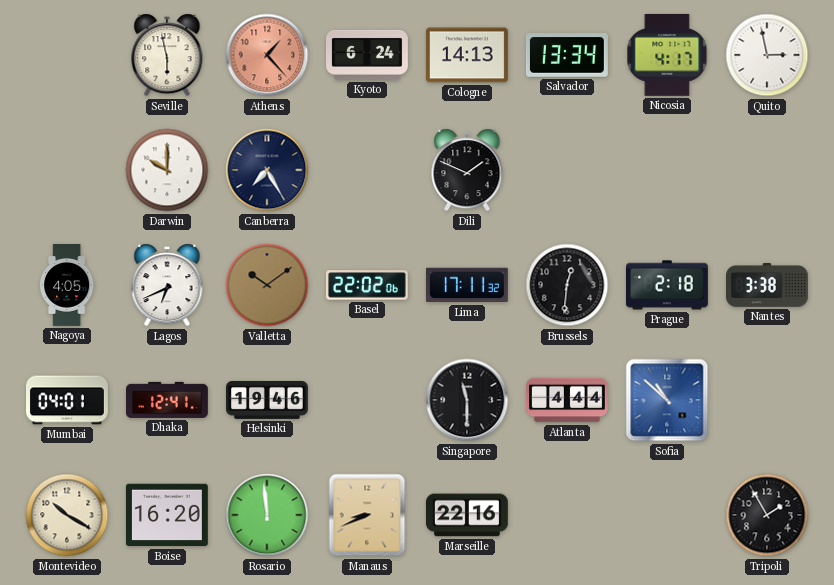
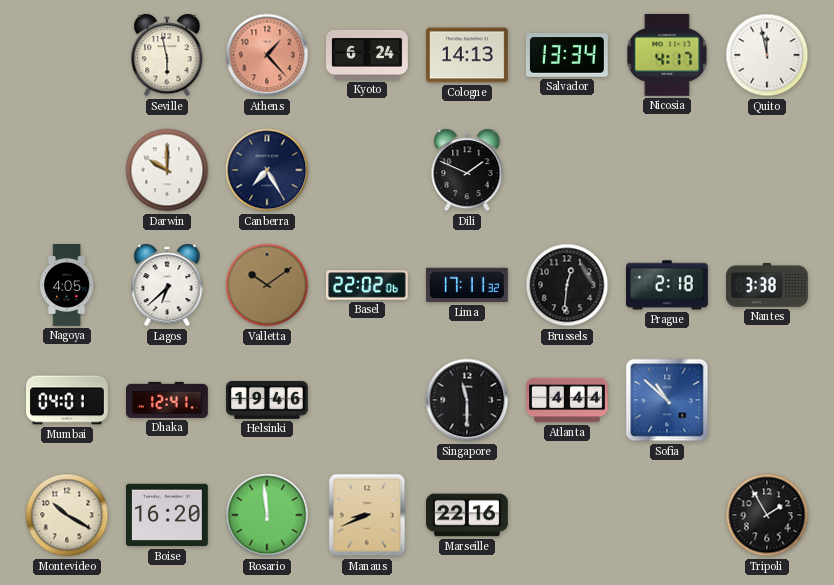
Quito: 2:58 -> 11:58
Lagos: 6:41 -> 6:38
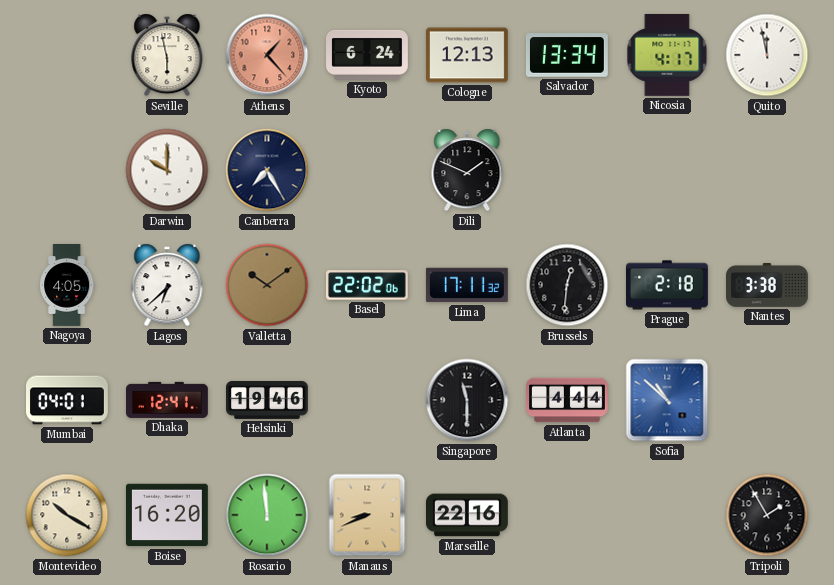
Cologne: 14:13 -> 12:13
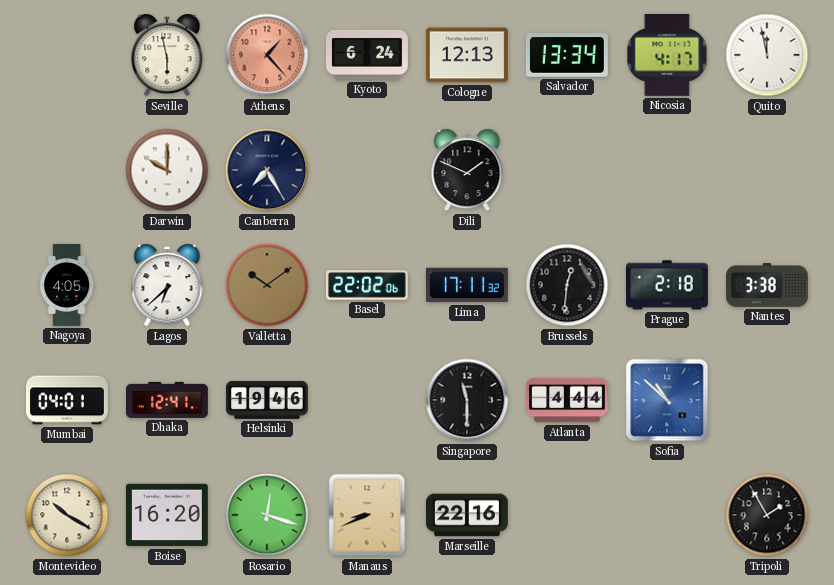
Rosario: 11:59 -> 12:18
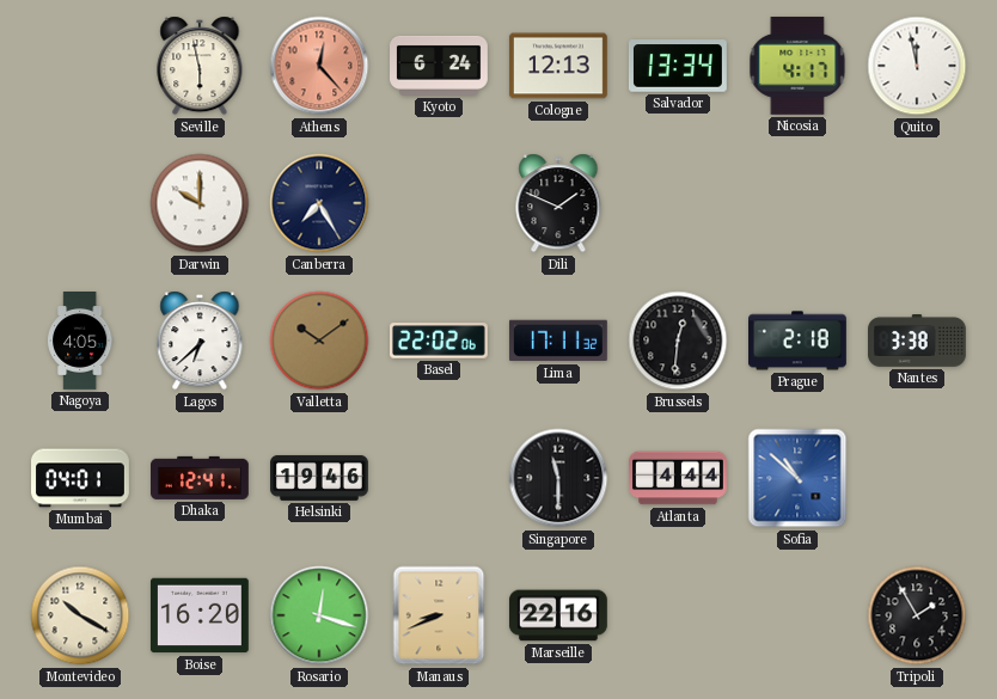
Athens: 1:23 -> 12:23
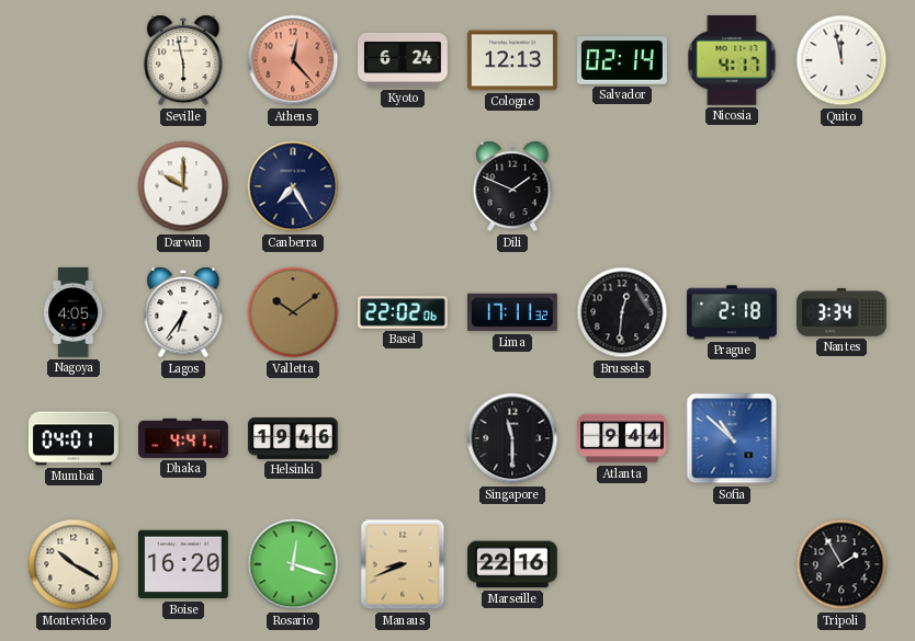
Salvador: 13:34 -> 02:14
Lagos: 6:38 -> 6:36
Nantes: 3:38 -> 3:34
Dhaka: 12:41 -> 4:41
Atlanta: 4:44 -> 9:44
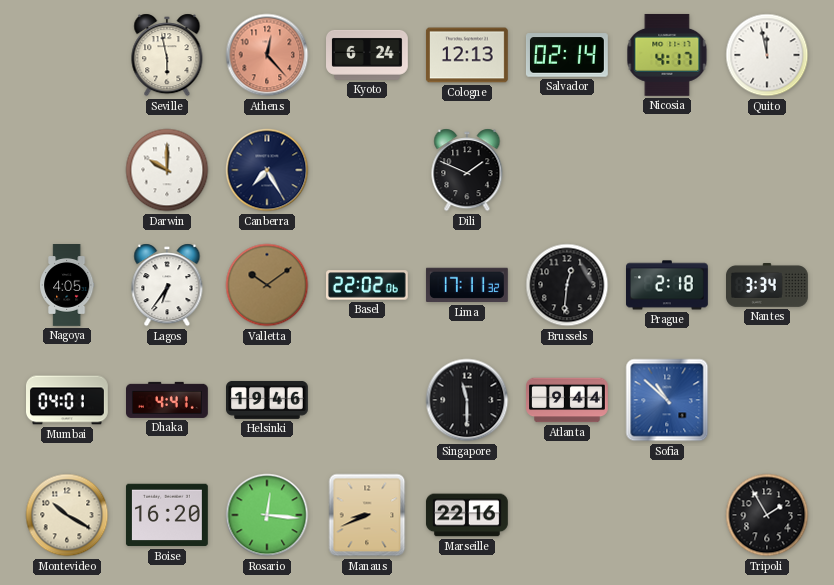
Rosario: 12:18 -> 12:16
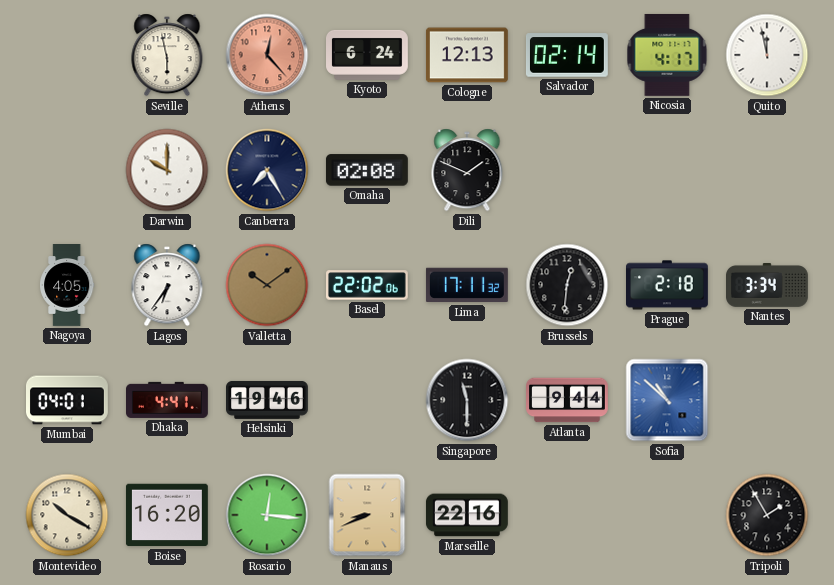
Omaha: none -> 02:08
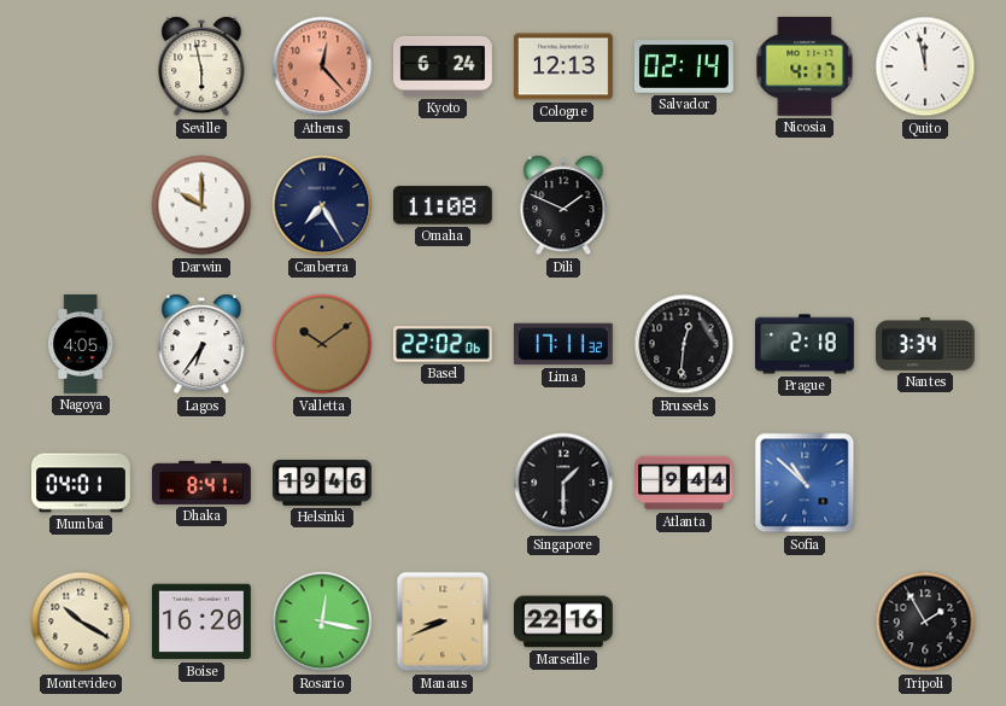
Omaha: 02:08 -> 11:08
Dhaka: 4:41 -> 8:41
Singapore: 11:30 -> 1:30
Rosario: 12:16 -> 12:17
